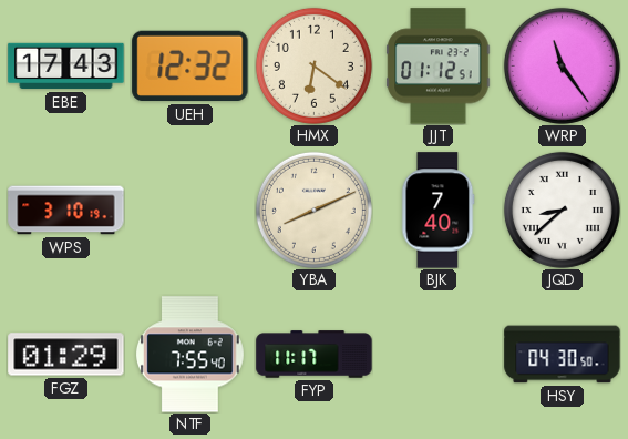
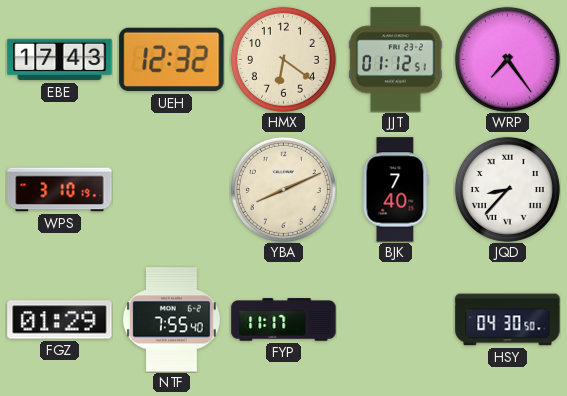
WRP: 11:24 -> 7:24
JQD: 8:38 -> 8:37
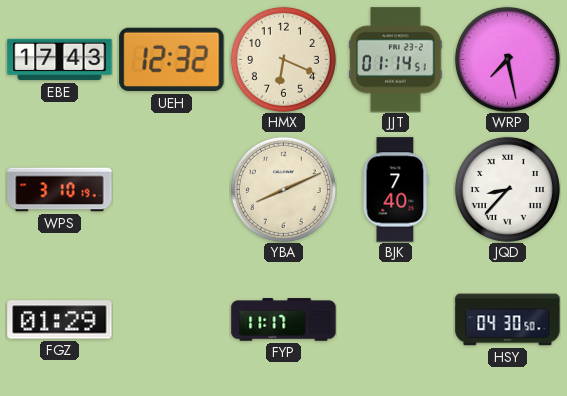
HMX: 6:21 -> 6:19
JJT: 01:12 -> 01:14
WRP: 7:24 -> 7:28
NTF: 7:55 -> none
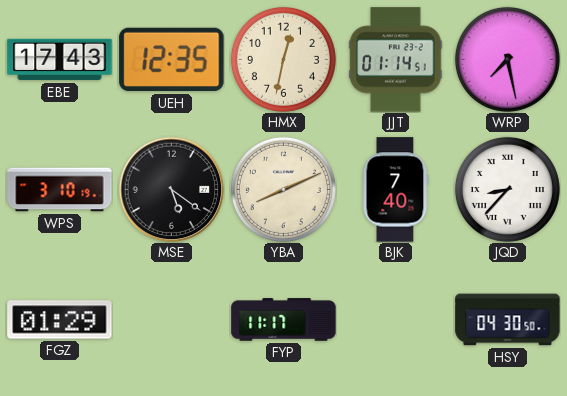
UEH: 12:32 -> 12:35
HMX: 6:19 -> 12:32
MSE: none -> 5:21
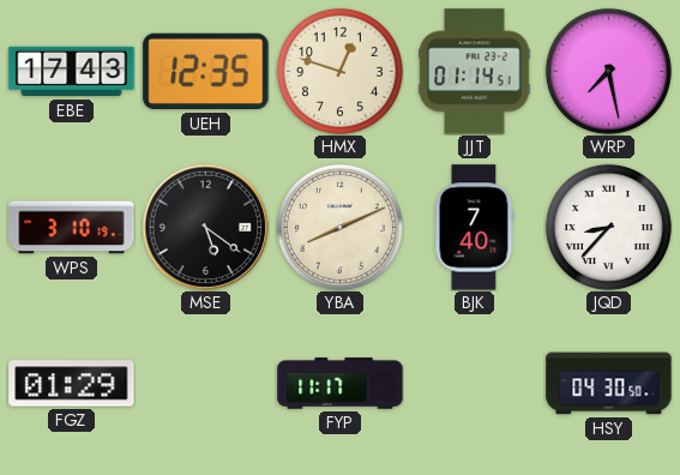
HMX: 12:32 -> 12:48
